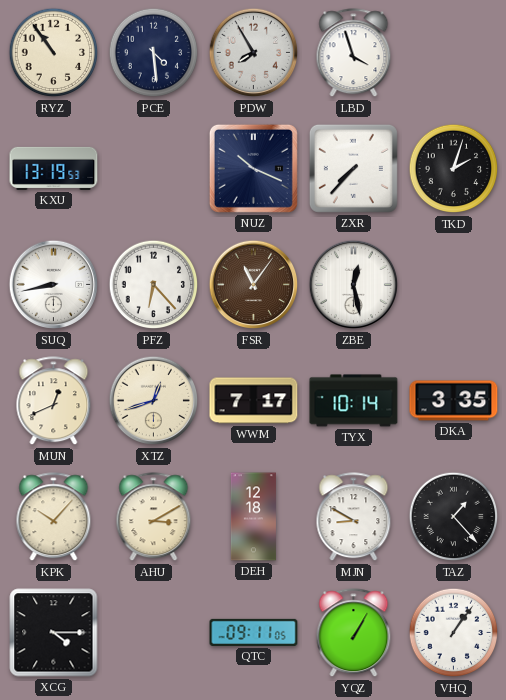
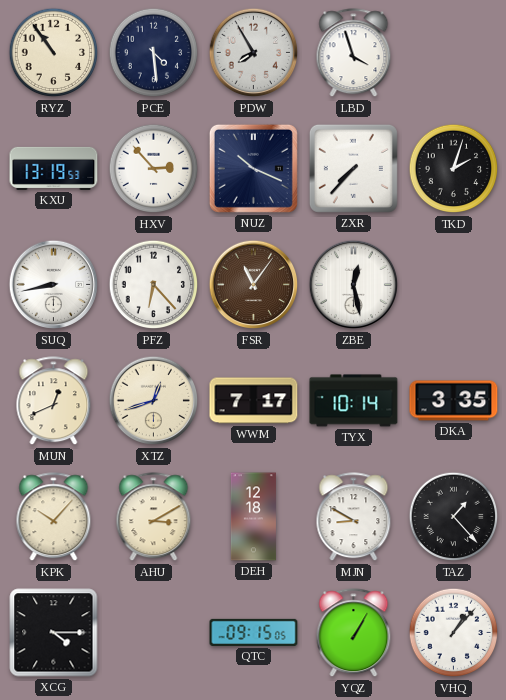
HXV: none -> 2:53
QTC: 09:11 -> 09:15
VHQ: 1:06 -> 1:07
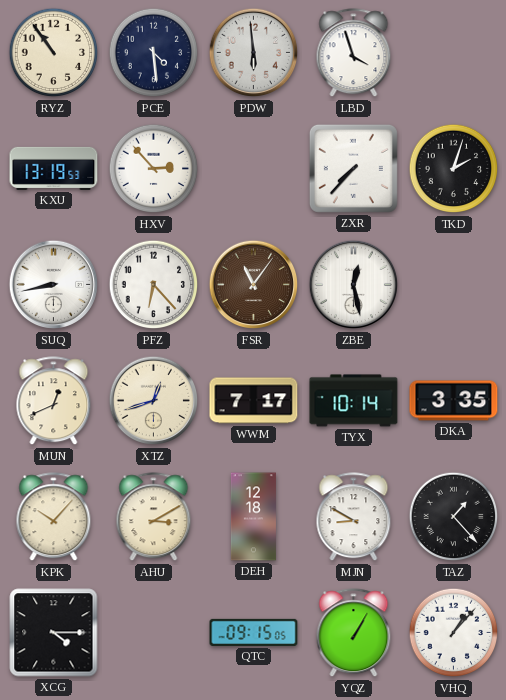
PDW: 7:55 -> 5:59
NUZ: 10:19 -> none
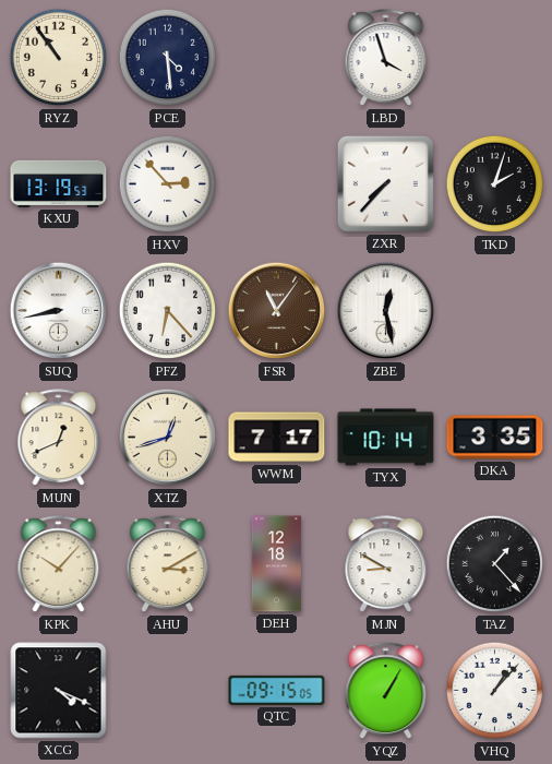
PDW: 5:59 -> none
XCG: 4:15 -> 4:19
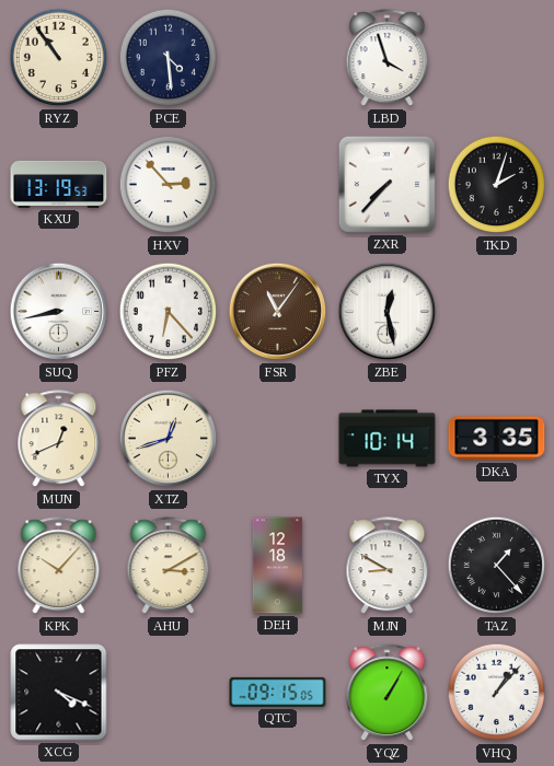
WWM: 7:17 -> none
